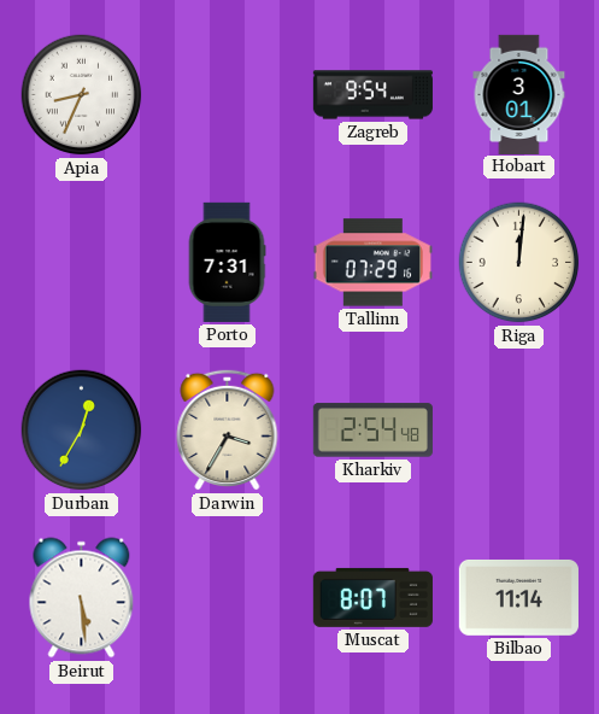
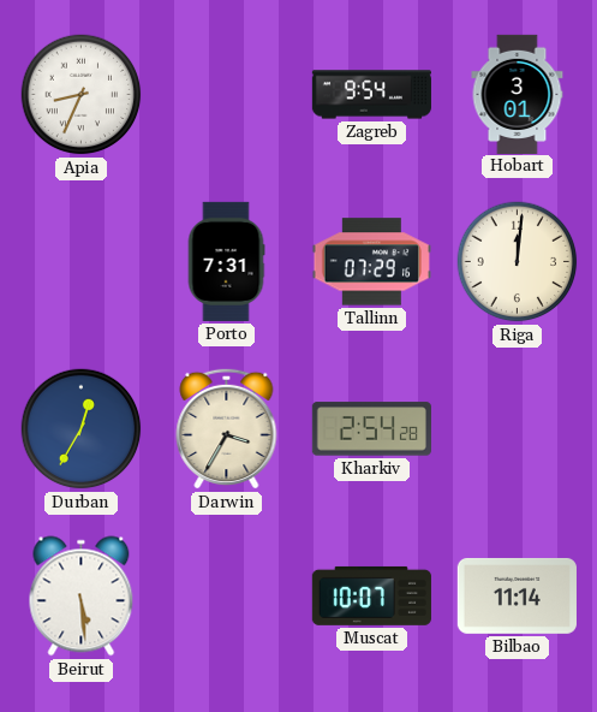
Kharkiv: 2:54:48 -> 2:54:28
Muscat: 8:07 -> 10:07
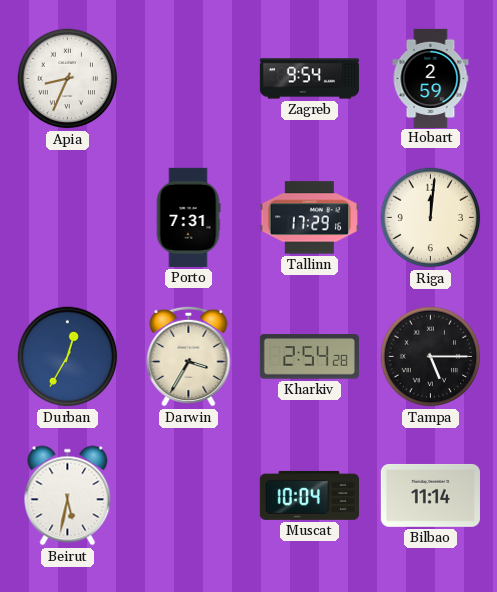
Hobart: 3:01 -> 2:59
Tallinn: 07:29 -> 17:29
Tampa: none -> 5:15
Beirut: 5:29 -> 5:32
Muscat: 10:07 -> 10:04
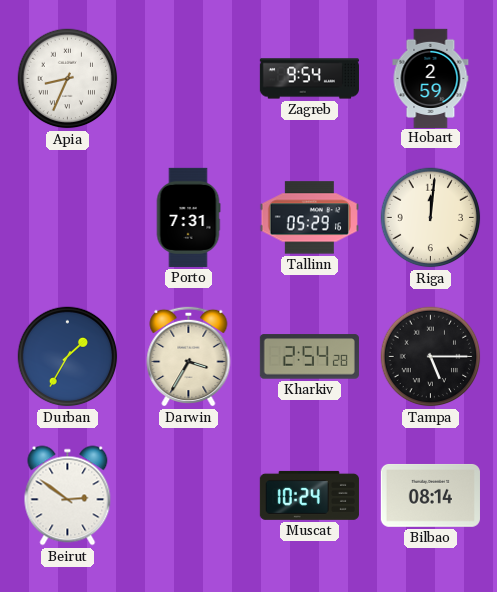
Tallinn: 17:29 -> 05:29
Durban: 12:35 -> 1:35
Beirut: 5:32 -> 2:51
Muscat: 10:04 -> 10:24
Bilbao: 11:14 -> 08:14
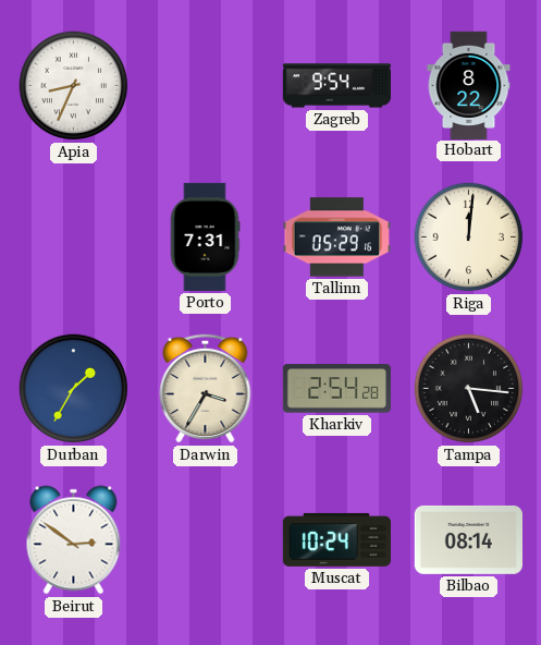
Hobart: 2:59 -> 8:22
Tampa: 5:15 -> 5:16
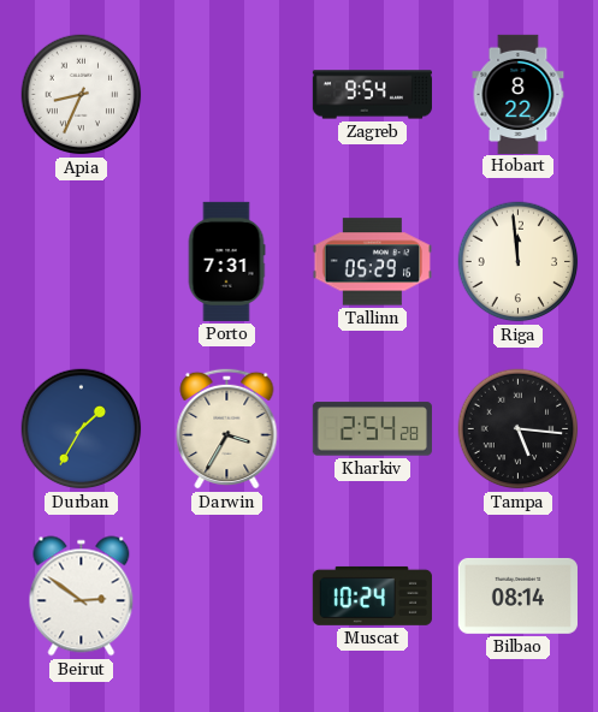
Riga: 12:01 -> 11:59
